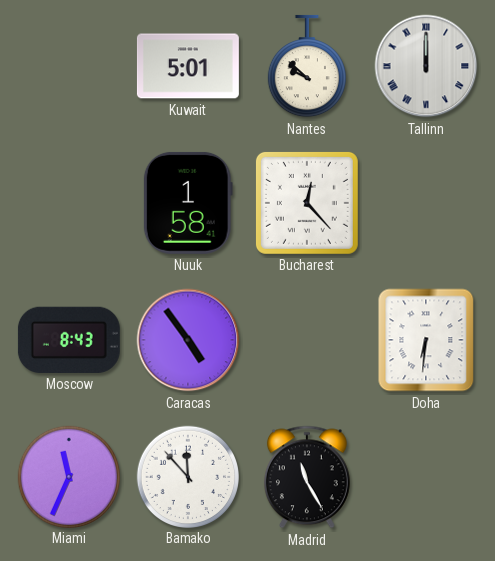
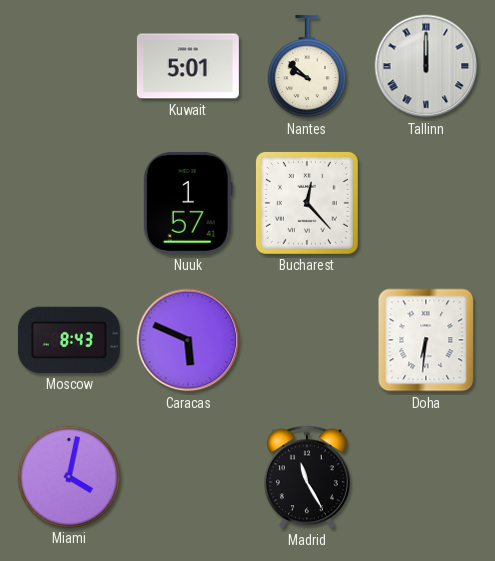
Nuuk: 1:58 -> 1:57
Caracas: 4:54 -> 5:49
Miami: 11:34 -> 4:02
Bamako: 11:53 -> none
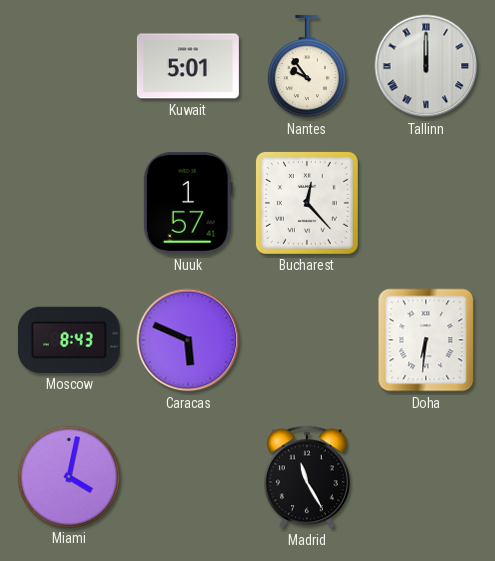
Nantes: 9:52 -> 9:54
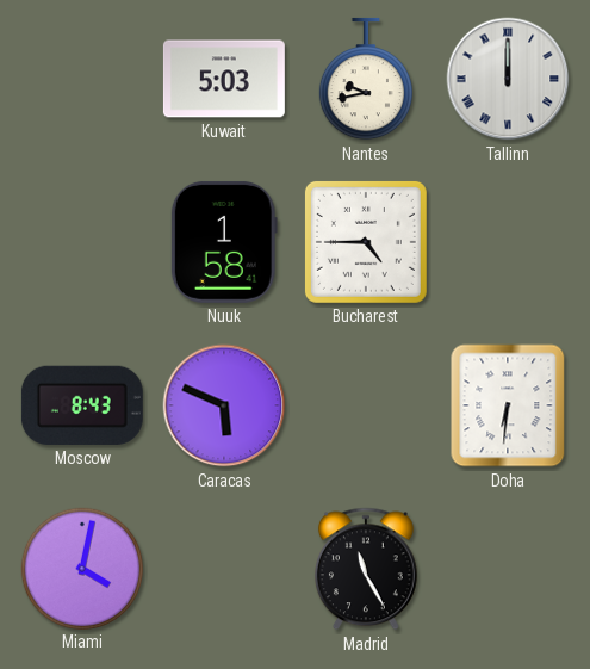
Kuwait: 5:01 -> 5:03
Nantes: 9:54 -> 9:43
Nuuk: 1:57 -> 1:58
Bucharest: 12:23 -> 4:45
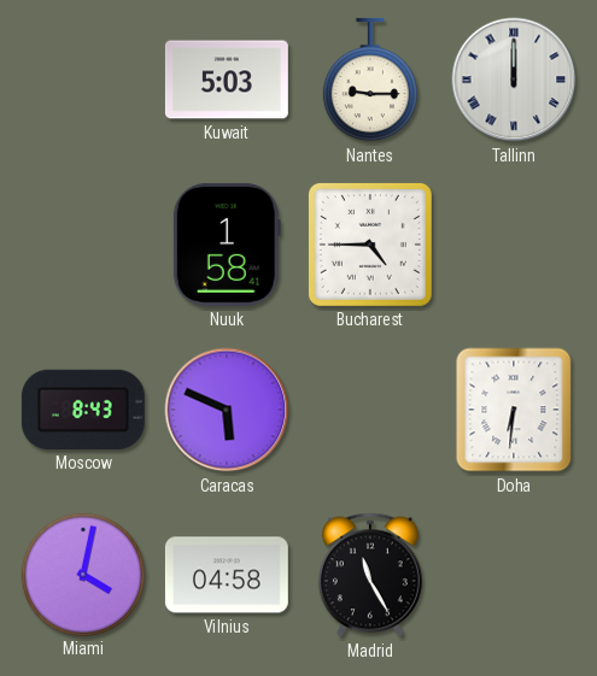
Nantes: 9:43 -> 9:15
Vilnius: none -> 04:58
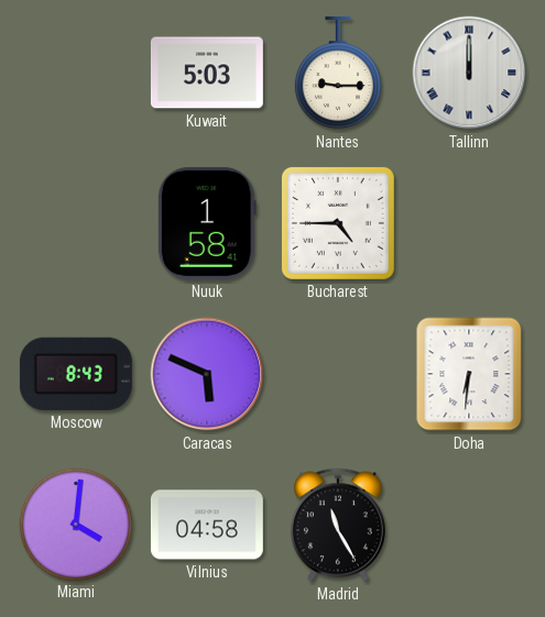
Miami: 4:02 -> 4:01
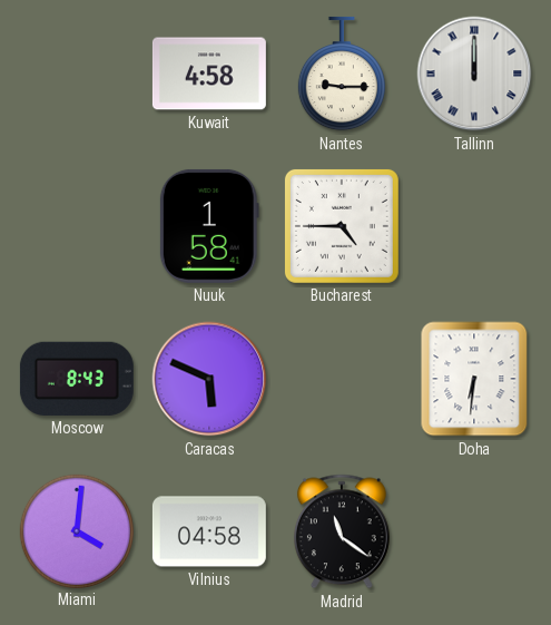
Kuwait: 5:03 -> 4:58
Madrid: 11:25 -> 11:21
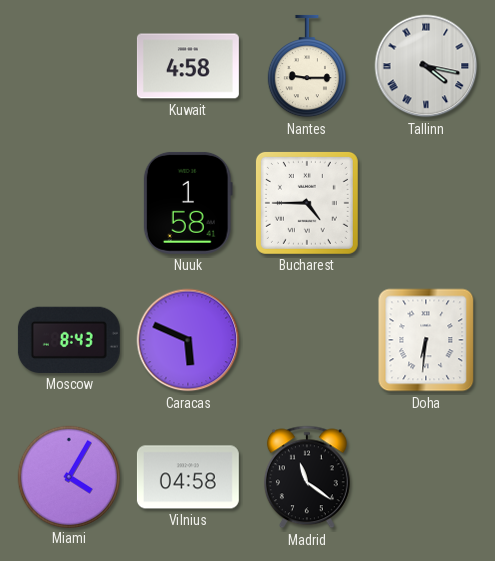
Tallinn: 12:00 -> 4:17
Miami: 4:01 -> 4:05
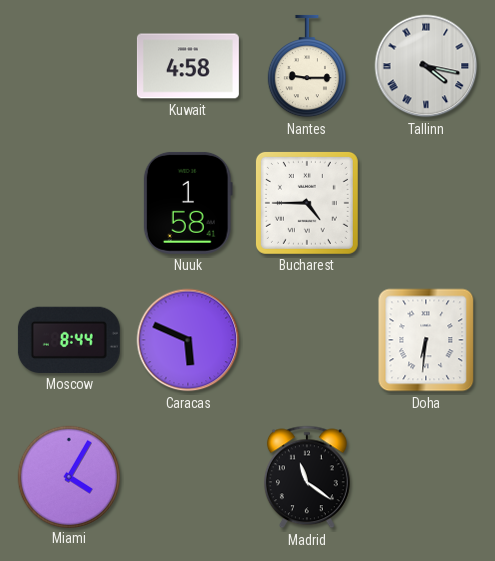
Moscow: 8:43 -> 8:44
Vilnius: 04:58 -> none
